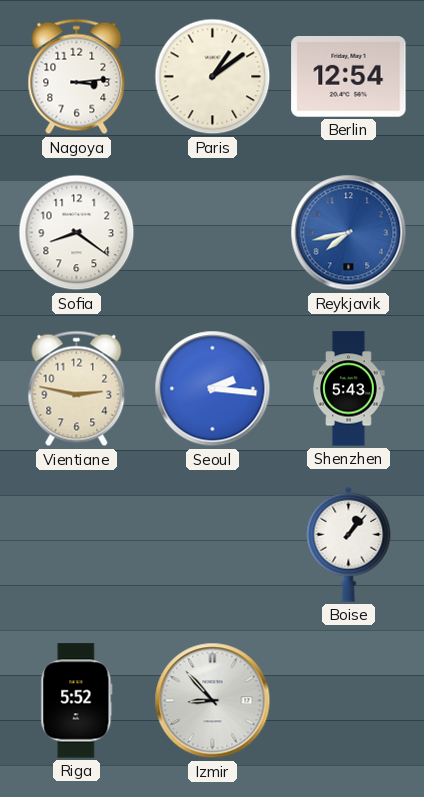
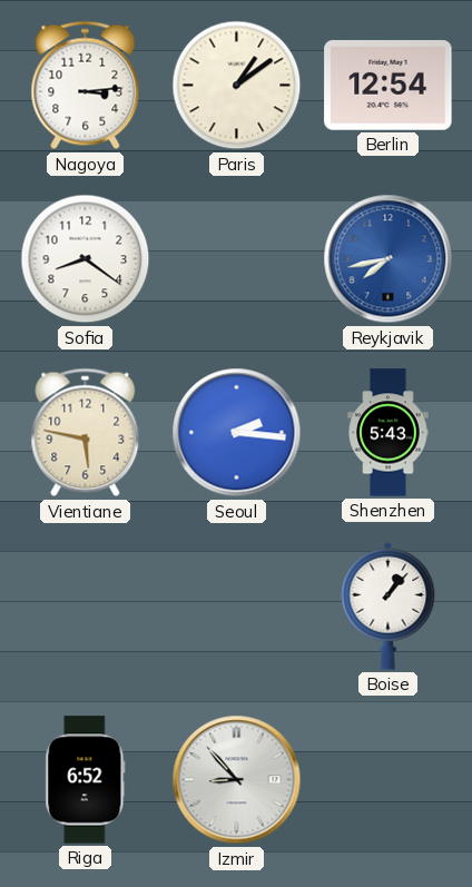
Vientiane: 2:47 -> 5:47
Riga: 5:52 -> 6:52
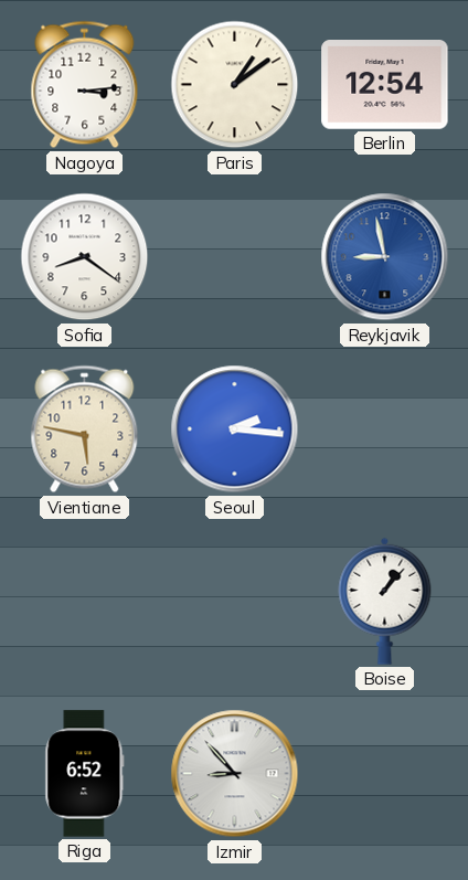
Reykjavik: 7:43 -> 8:58
Shenzhen: 5:43 -> none
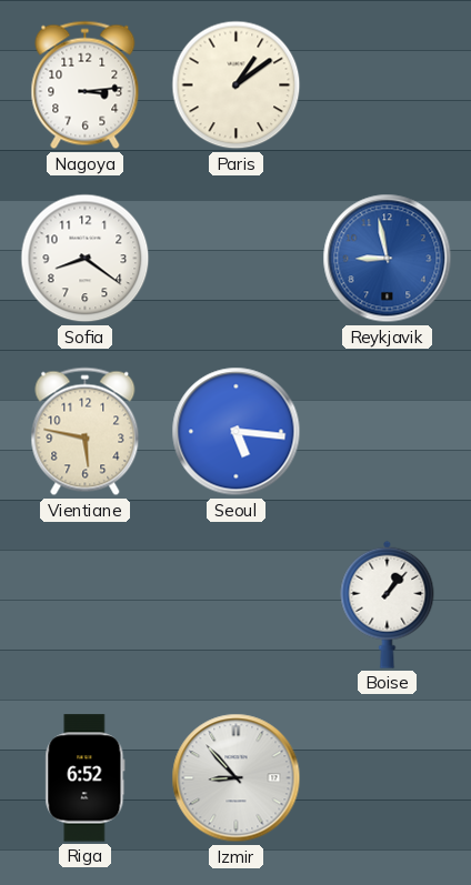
Berlin: 12:54 -> none
Seoul: 2:16 -> 5:16
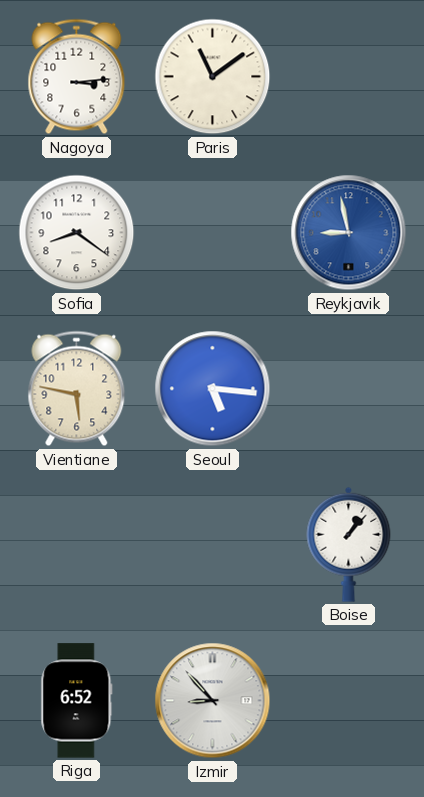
Paris: 1:09 -> 11:09
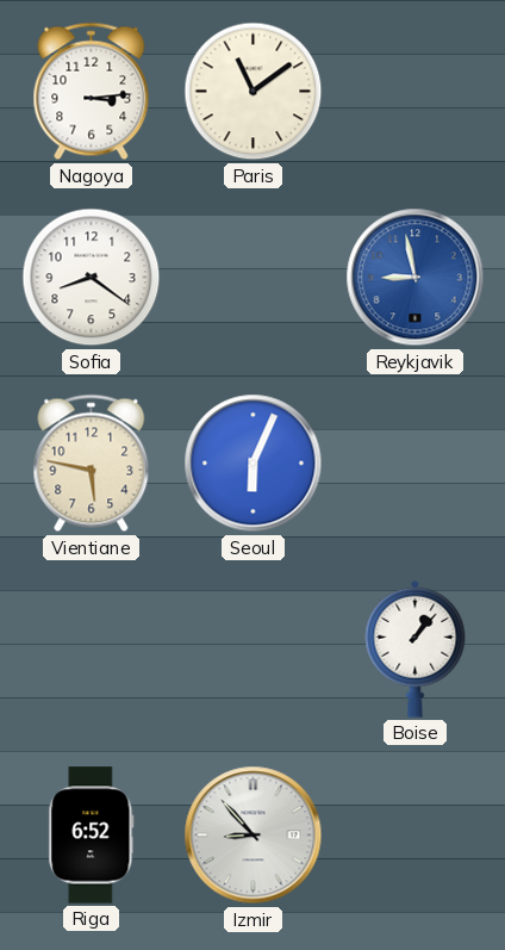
Seoul: 5:16 -> 6:04
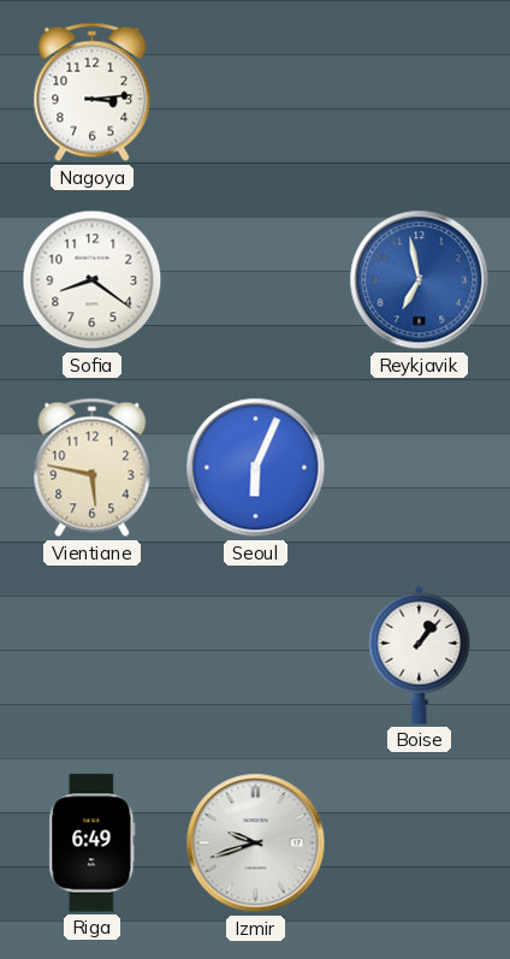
Paris: 11:09 -> none
Reykjavik: 8:58 -> 6:58
Riga: 6:52 -> 6:49
Izmir: 8:53 -> 9:42
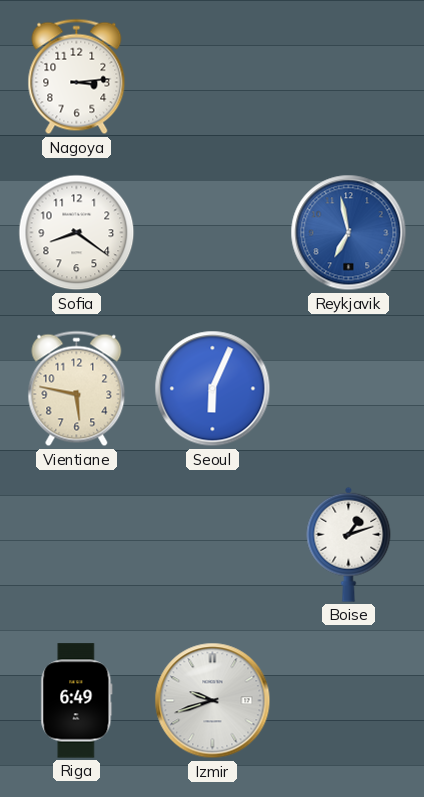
Boise: 1:07 -> 1:12
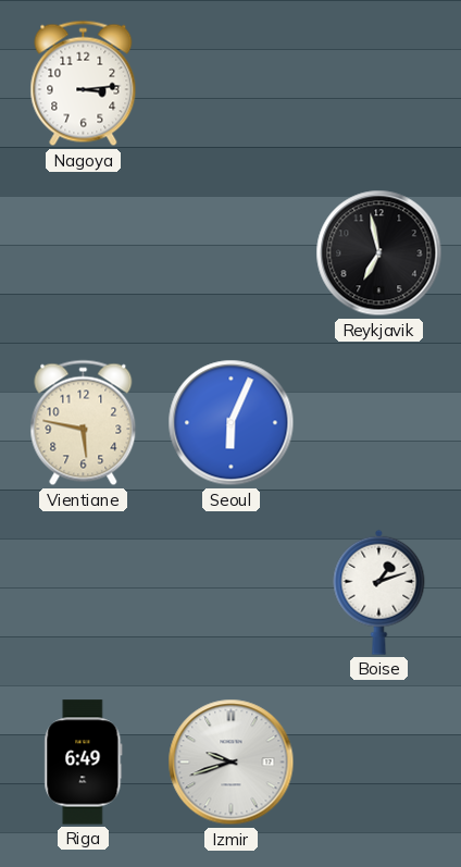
Sofia: 8:21 -> none
Reykjavik dial: blue -> black
